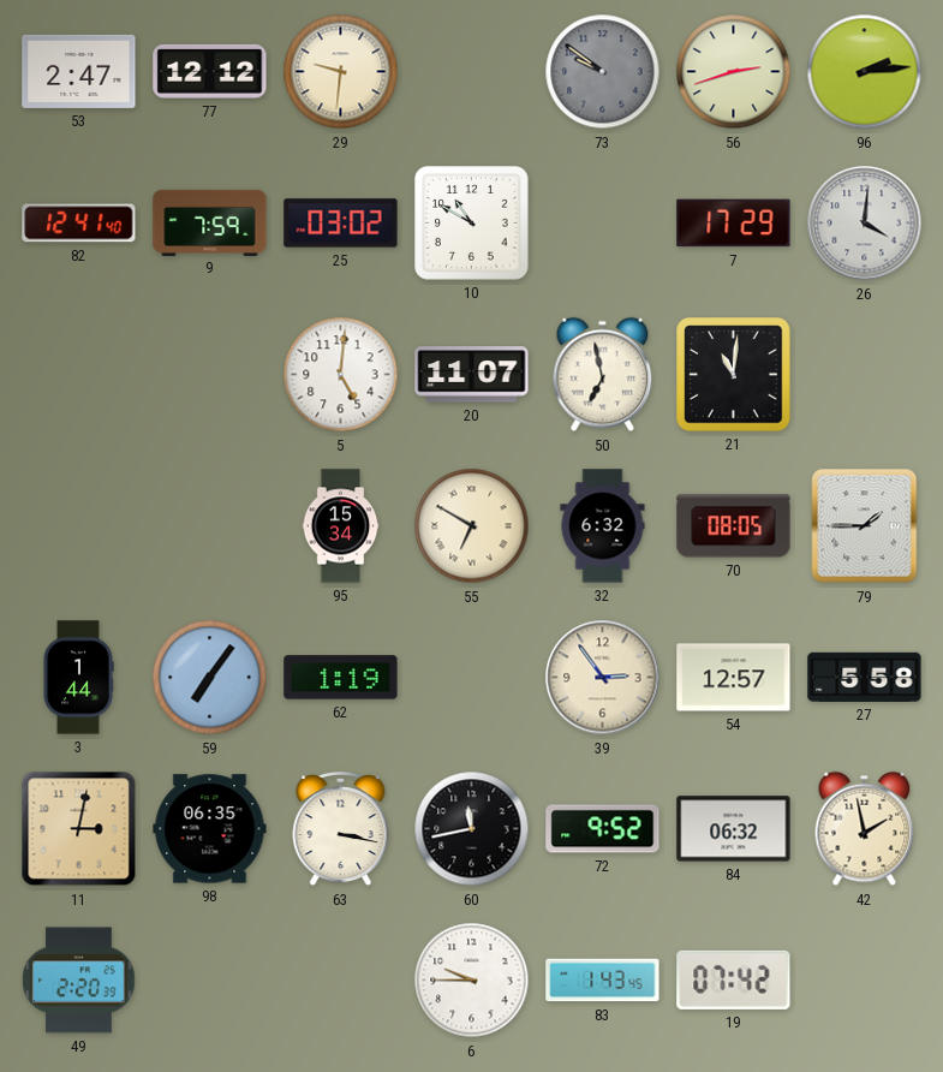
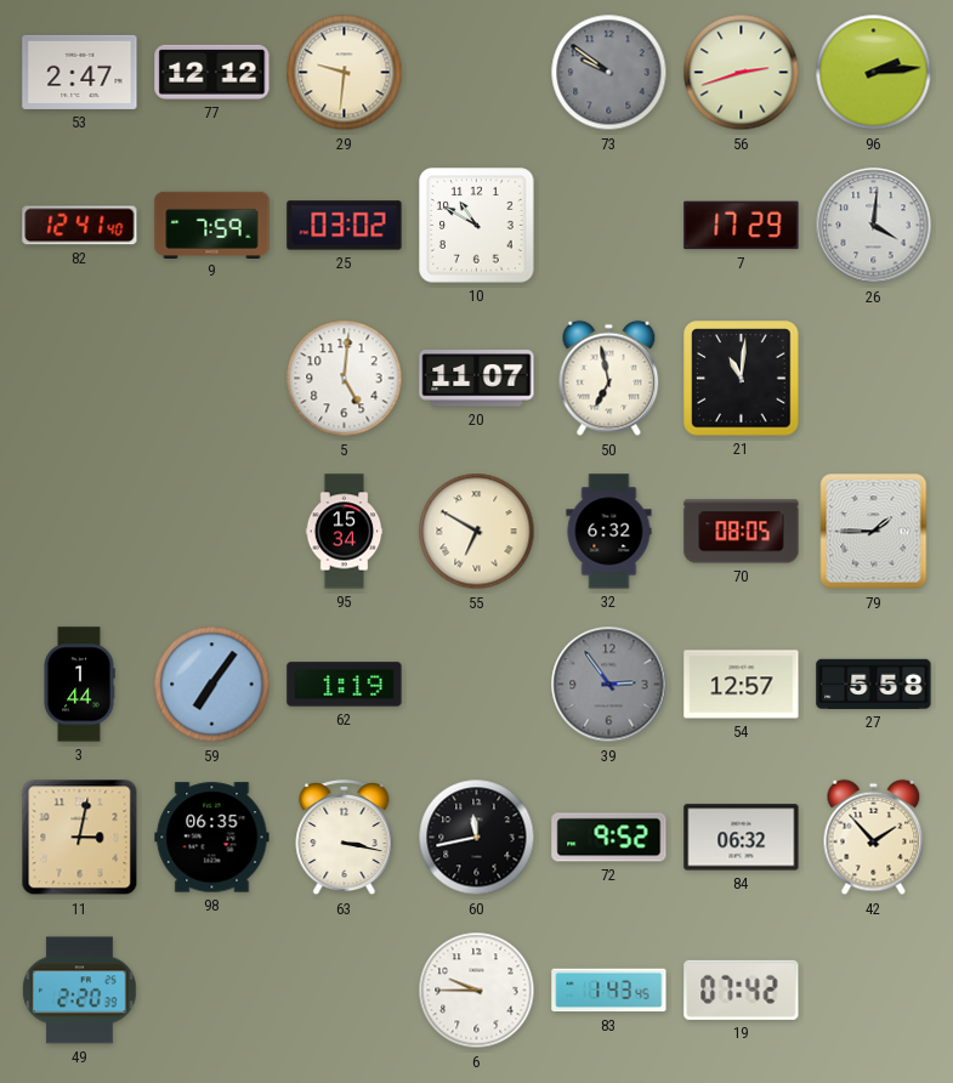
39 dial: cream -> grey
42: 1:58 -> 1:53
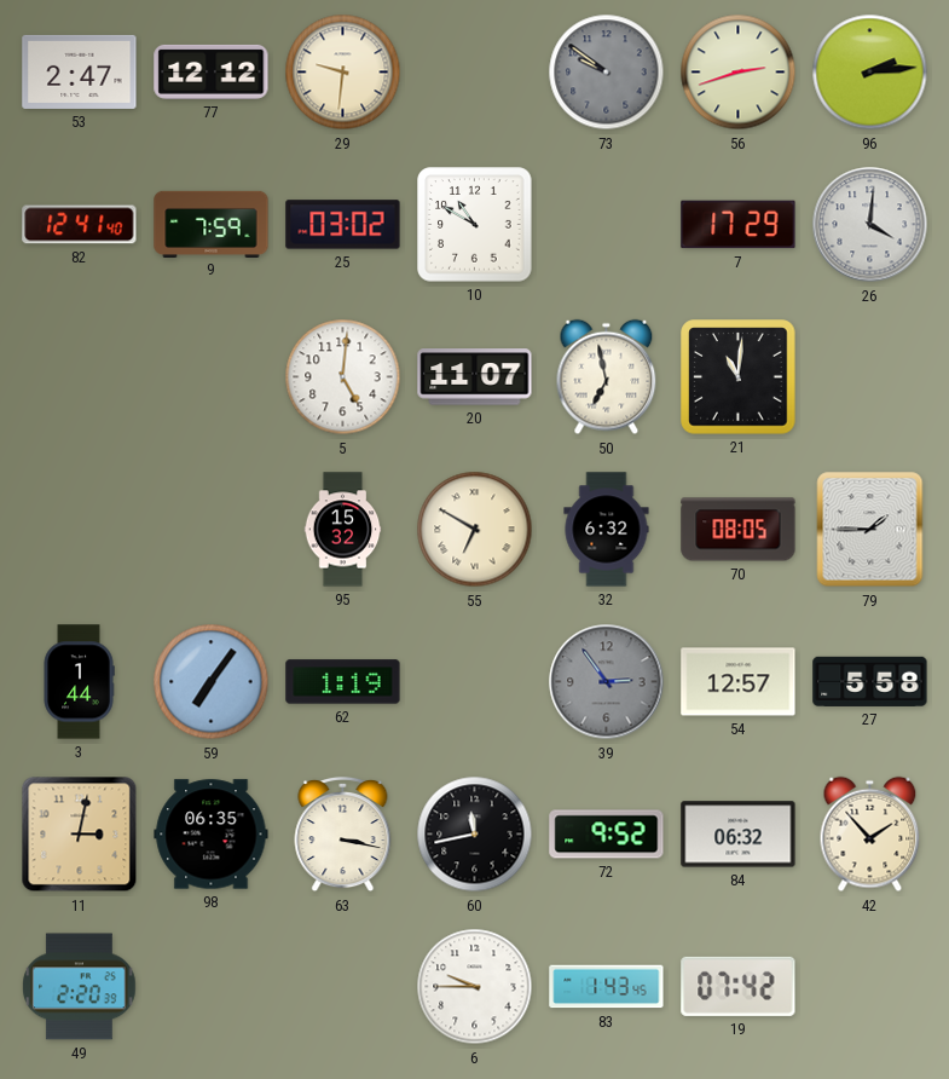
95: 15:34 -> 15:32
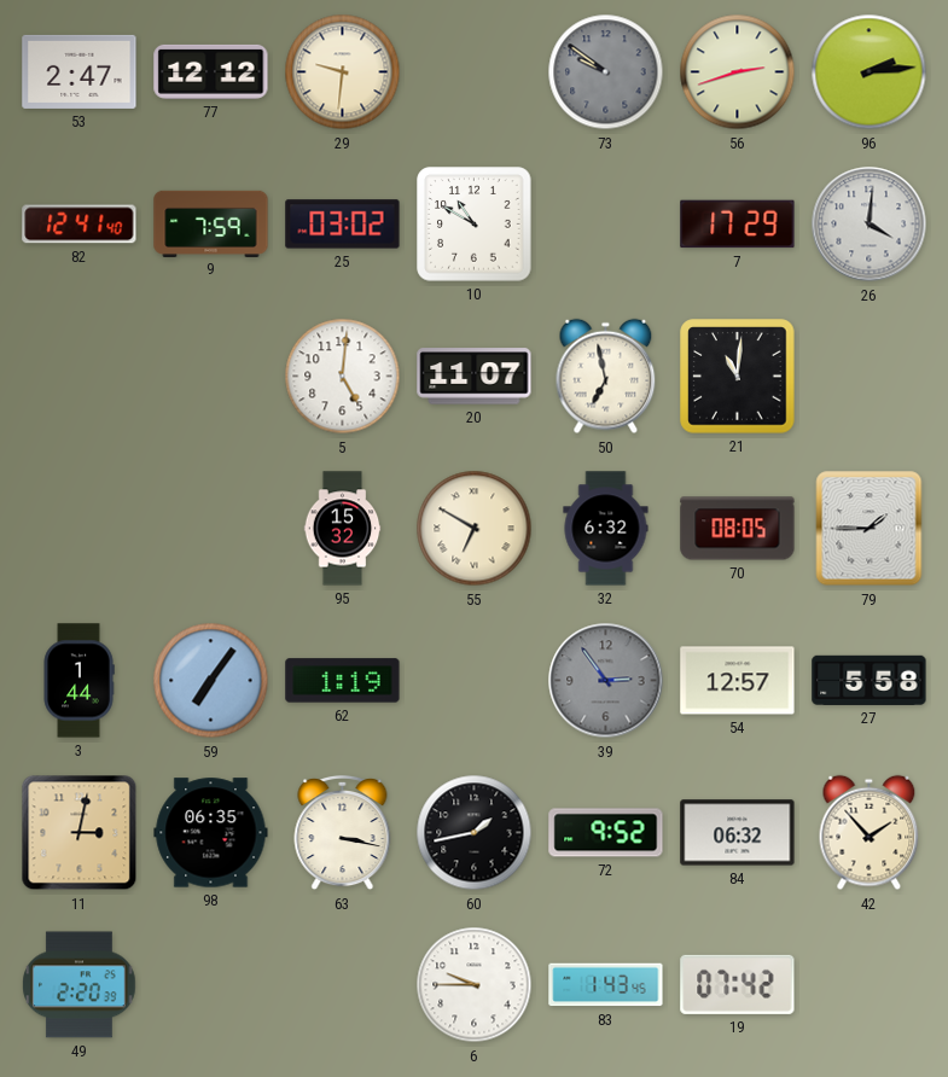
60: 11:43 -> 1:43
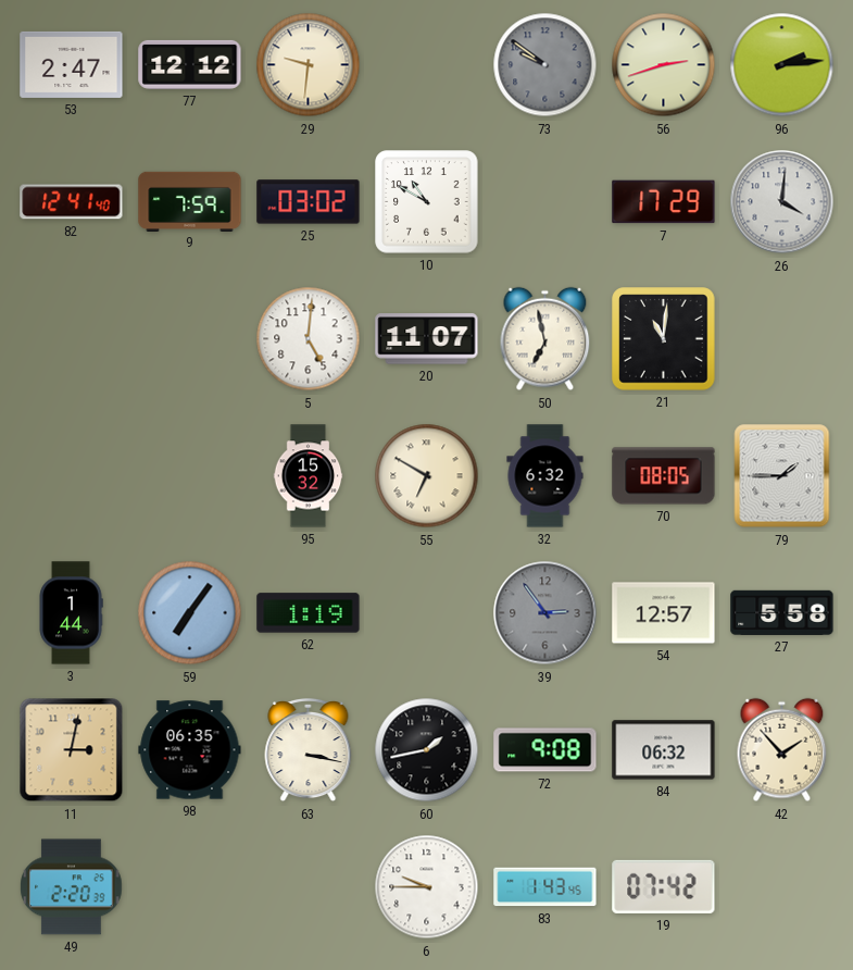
72: 9:52 -> 9:08
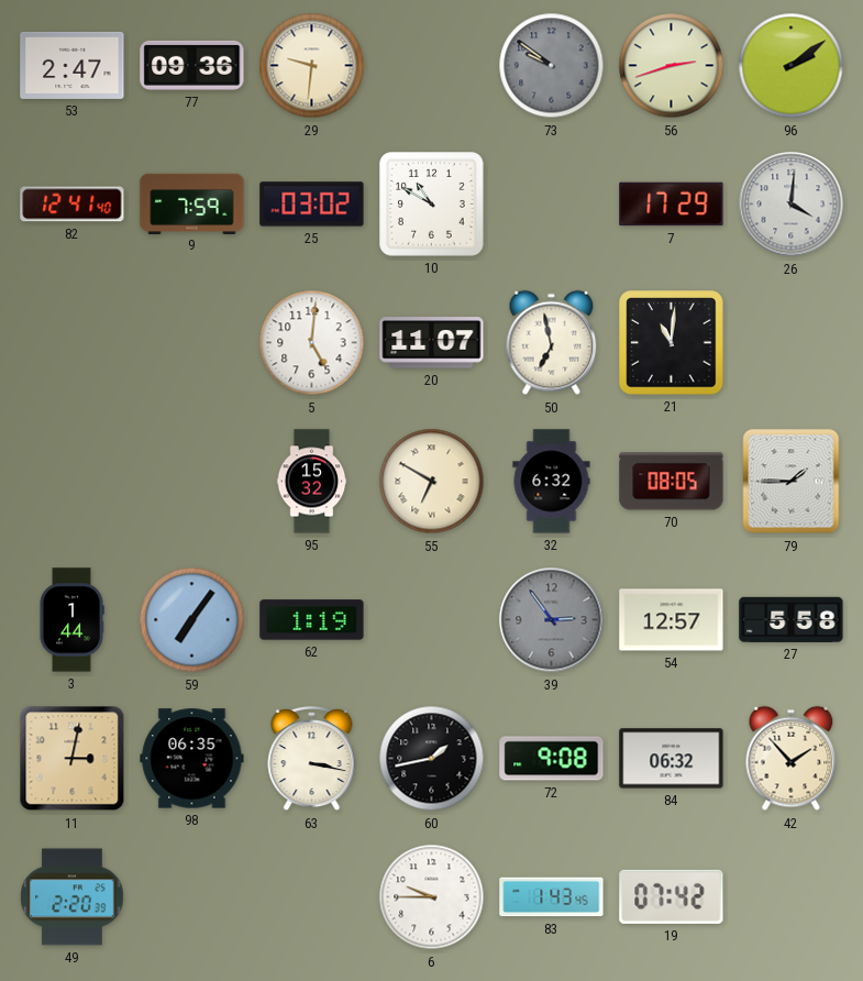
77: 12:12 -> 09:36
96: 2:14 -> 2:09
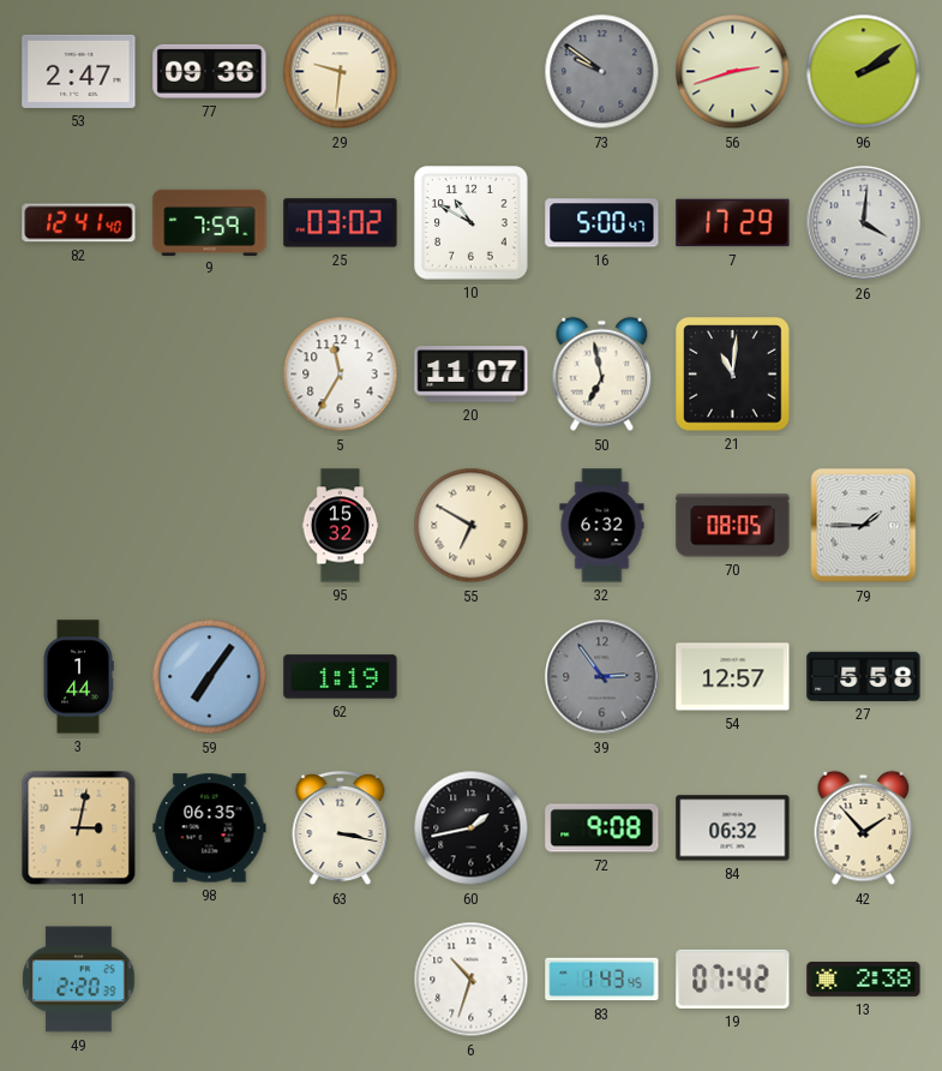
16: none -> 5:00
5: 5:01 -> 11:35
6: 9:45 -> 10:33
13: none -> 2:38
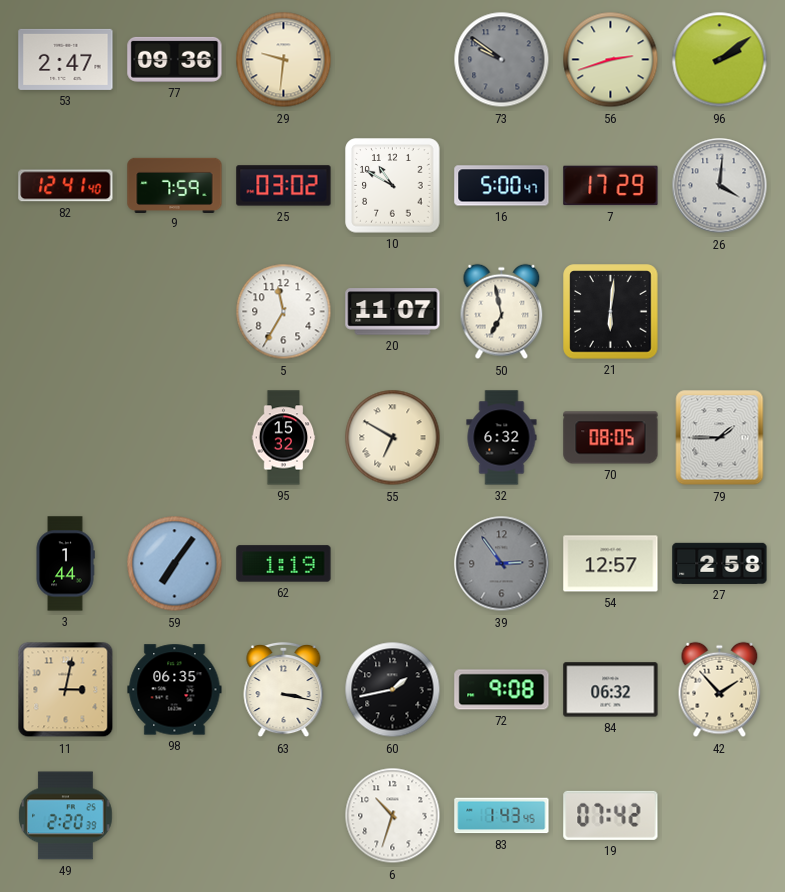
21: 11:01 -> 6:01
27: 5:58 -> 2:58
13: 2:38 -> none
